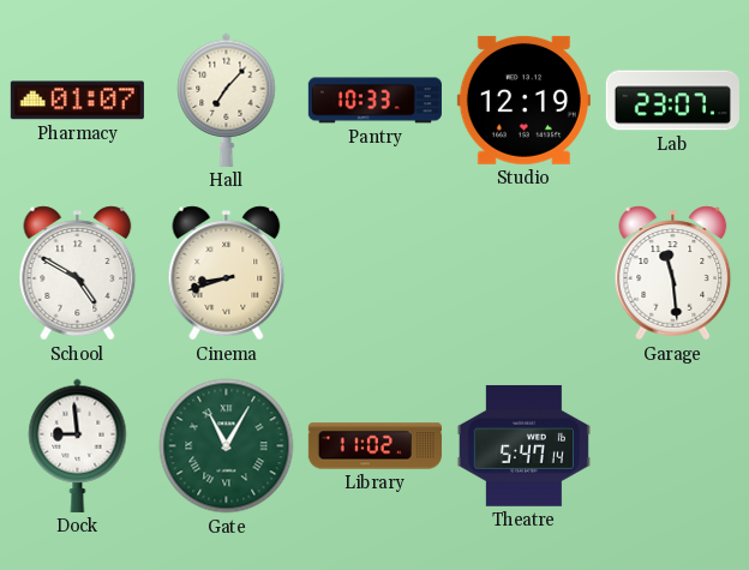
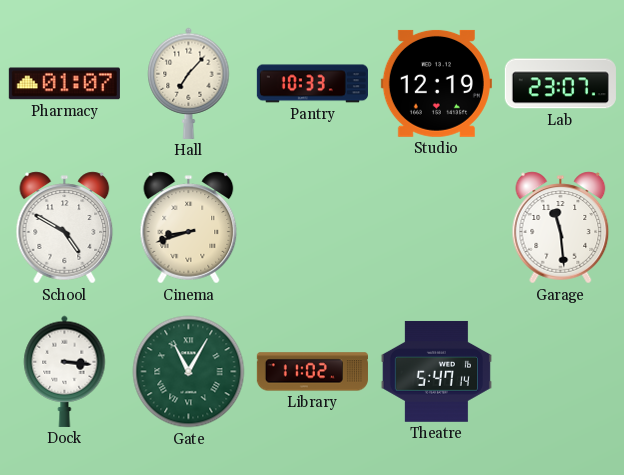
Dock: 8:59 -> 3:16
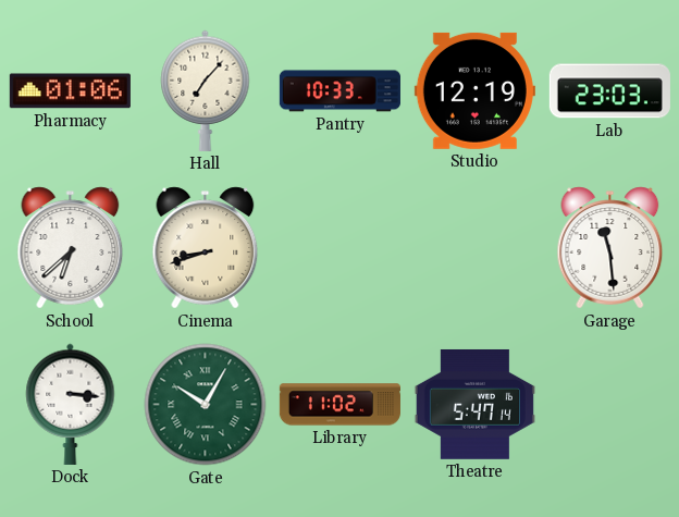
Pharmacy: 01:07 -> 01:06
Lab: 23:07 -> 23:03
School: 4:50 -> 6:38
Gate: 11:05 -> 10:05
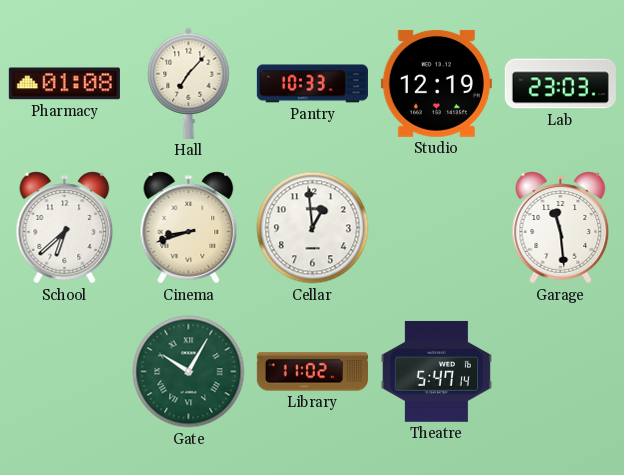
Pharmacy: 01:06 -> 01:08
Cellar: none -> 12:59
Dock: 3:16 -> none
